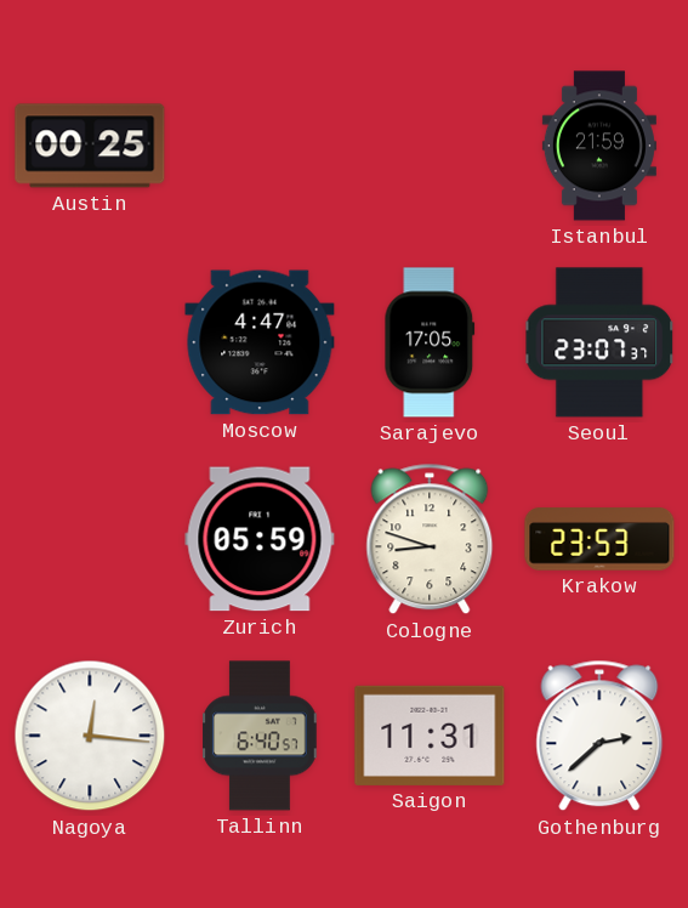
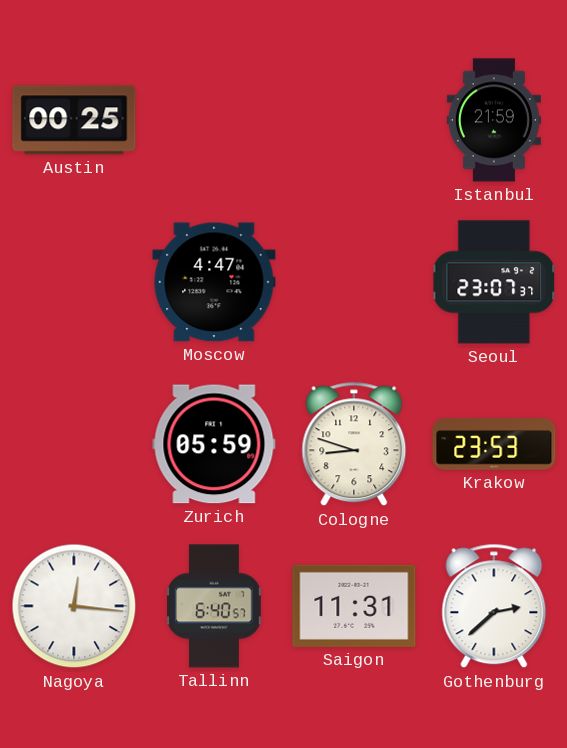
Sarajevo: 17:05 -> none
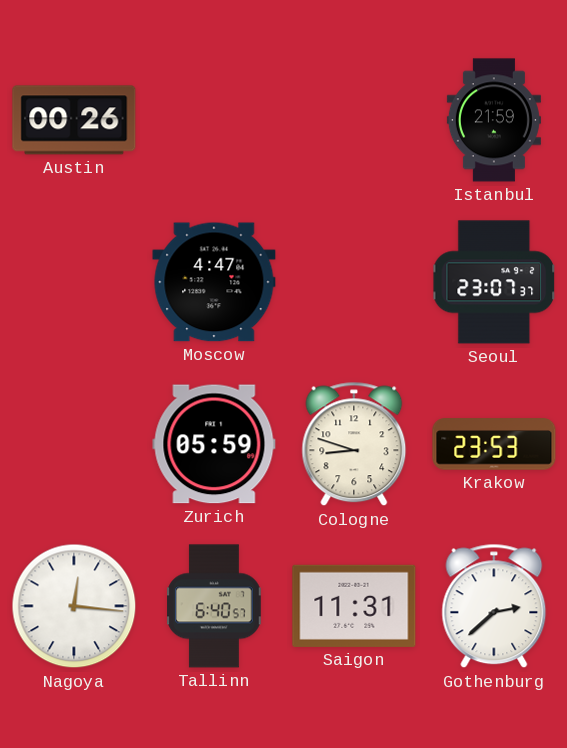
Austin: 00:25 -> 00:26
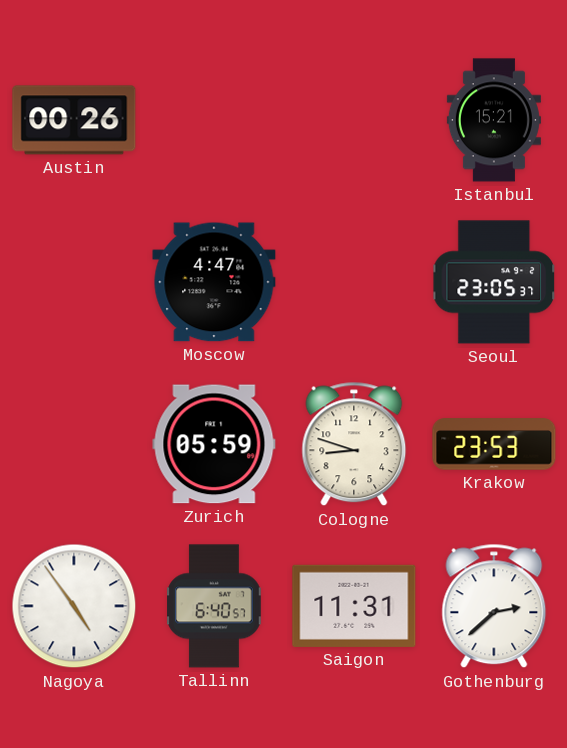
Istanbul: 21:59 -> 15:21
Seoul: 23:07 -> 23:05
Nagoya: 12:16 -> 4:54
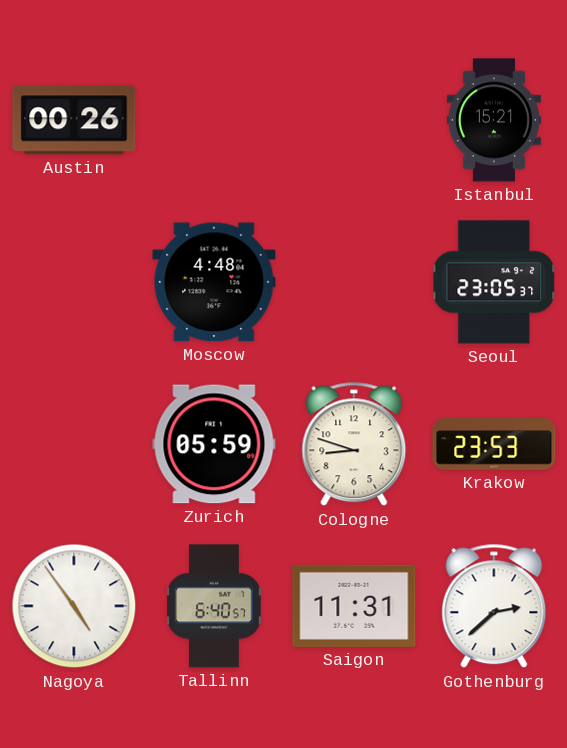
Moscow: 4:47 -> 4:48
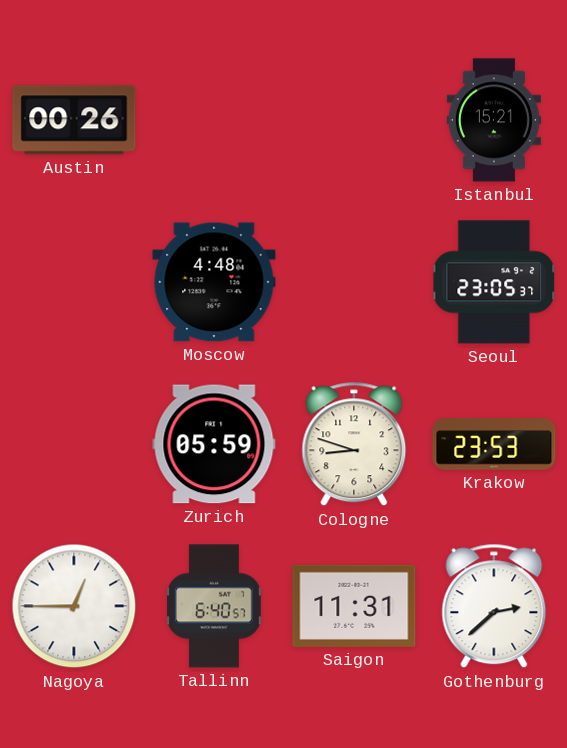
Nagoya: 4:54 -> 12:45
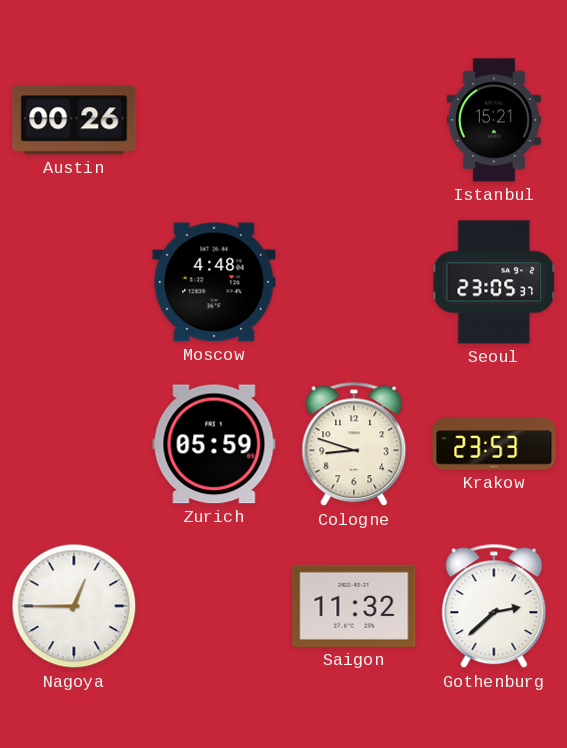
Tallinn: 6:40 -> none
Saigon: 11:31 -> 11:32
